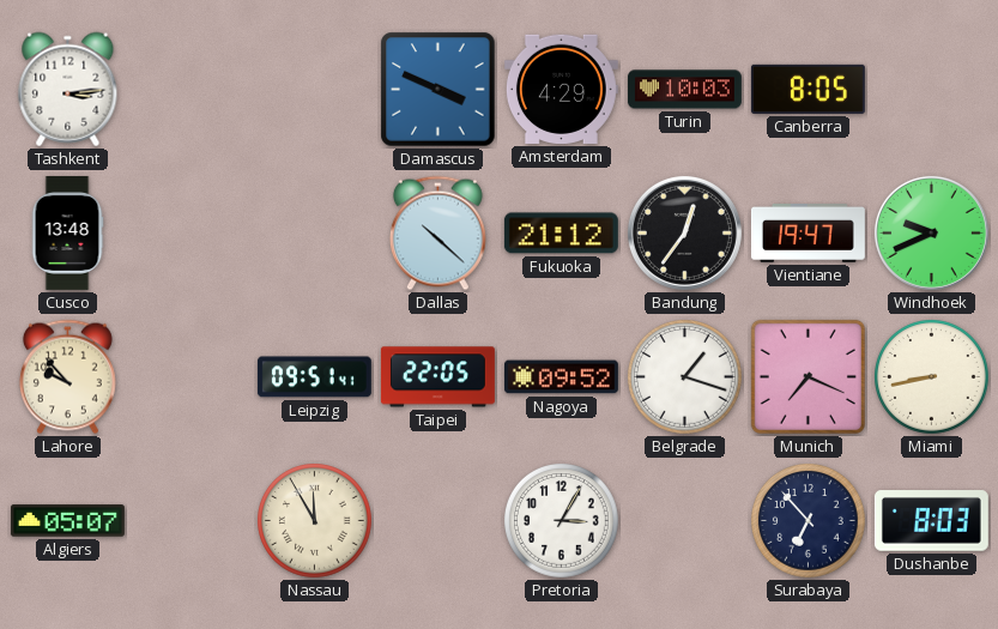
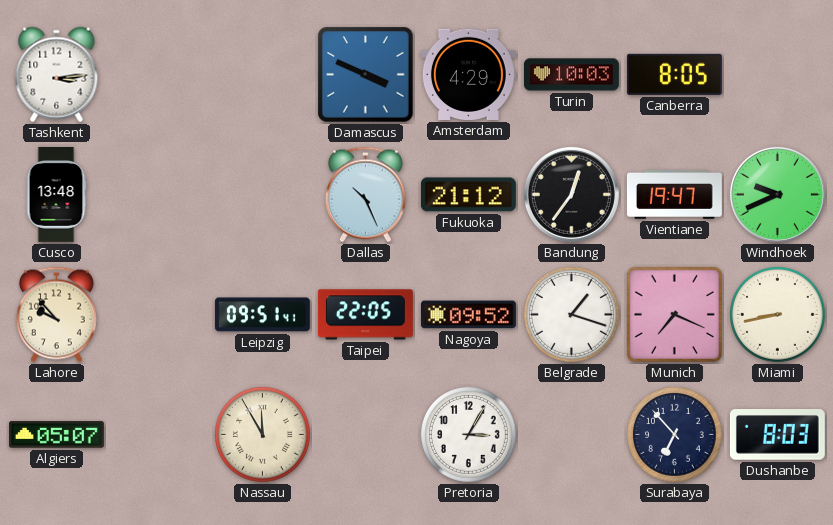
Dallas: 10:22 -> 10:26
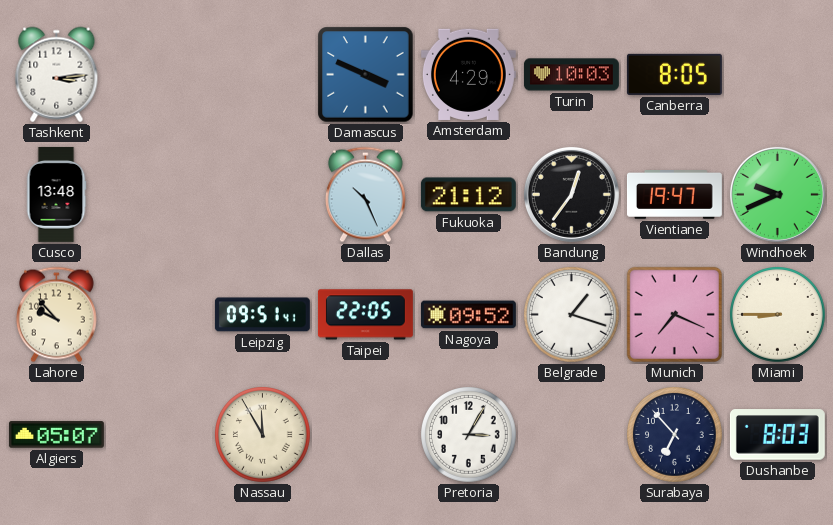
Miami: 8:43 -> 8:45
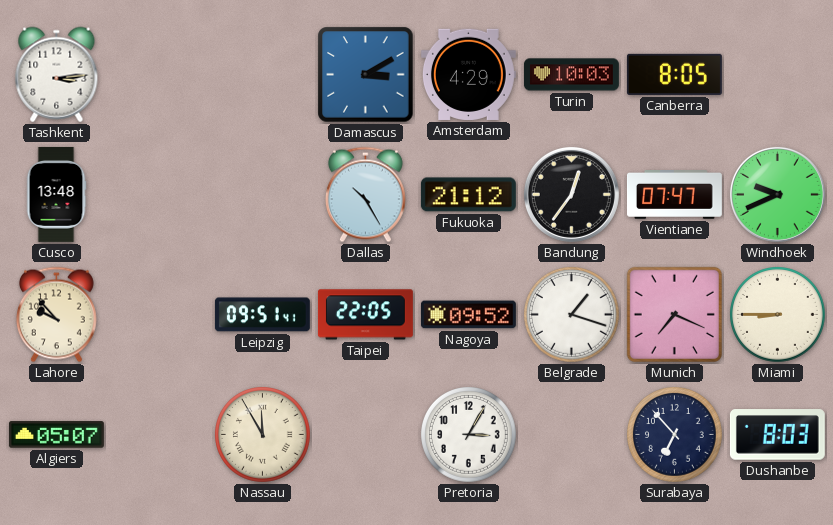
Damascus: 3:49 -> 3:10
Dallas: 10:26 -> 10:25
Vientiane: 19:47 -> 07:47
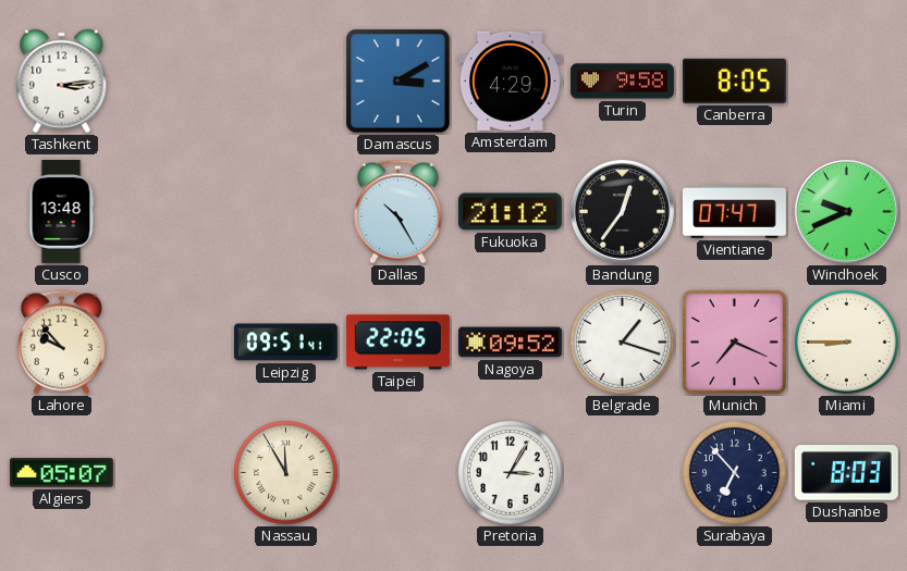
Turin: 10:03 -> 9:58
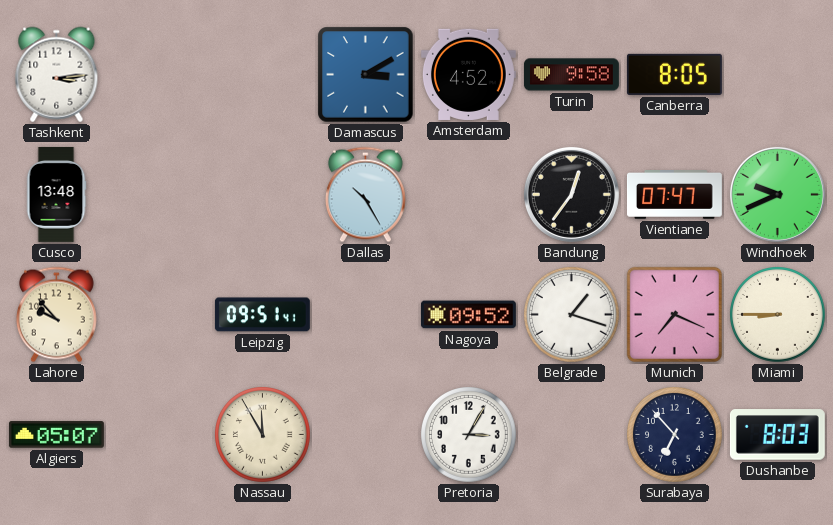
Amsterdam: 4:29 -> 4:52
Fukuoka: 21:12 -> none
Taipei: 22:05 -> none
